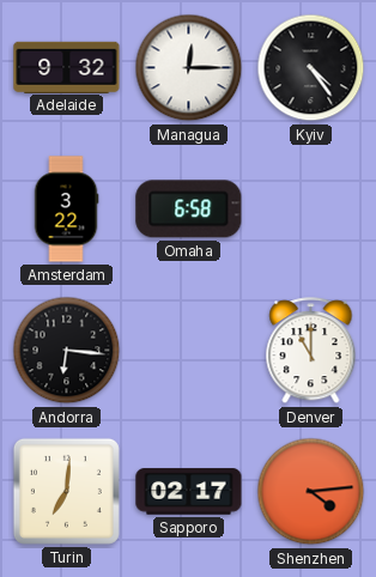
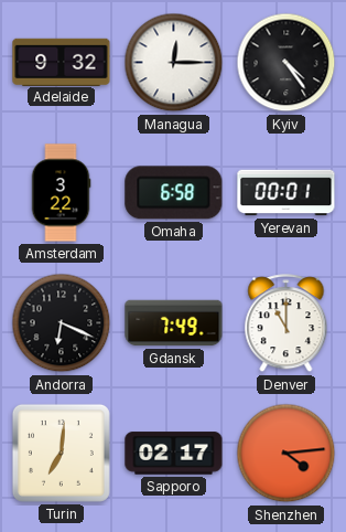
Yerevan: none -> 00:01
Andorra: 6:16 -> 6:19
Gdansk: none -> 7:49
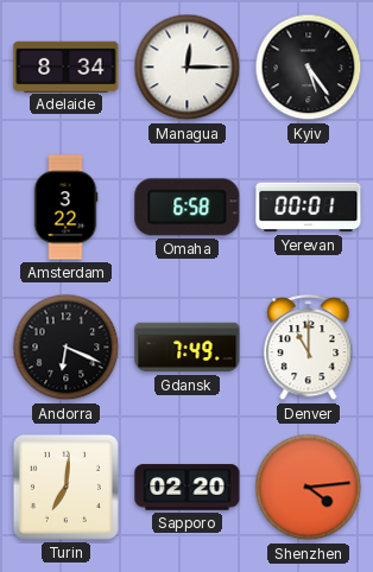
Adelaide: 9:32 -> 8:34
Kyiv: 4:24 -> 5:24
Sapporo: 02:17 -> 02:20
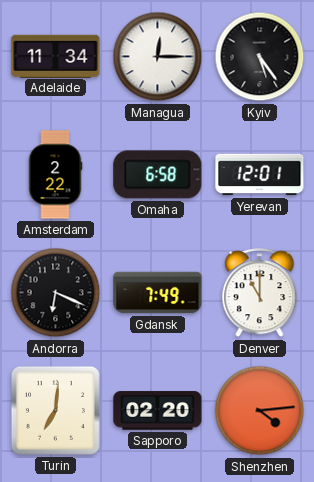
Adelaide: 8:34 -> 11:34
Amsterdam: 3:22 -> 2:22
Yerevan: 00:01 -> 12:01
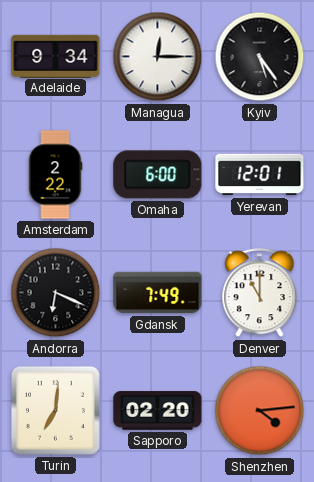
Adelaide: 11:34 -> 9:34
Omaha: 6:58 -> 6:00
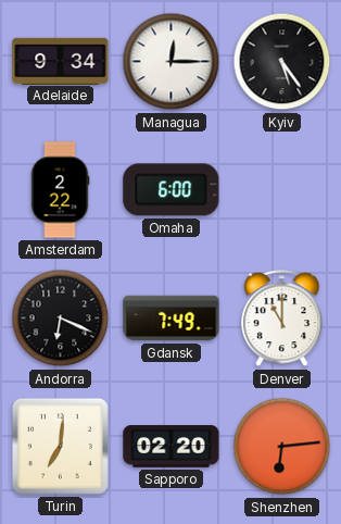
Yerevan: 12:01 -> none
Shenzhen: 4:14 -> 6:14
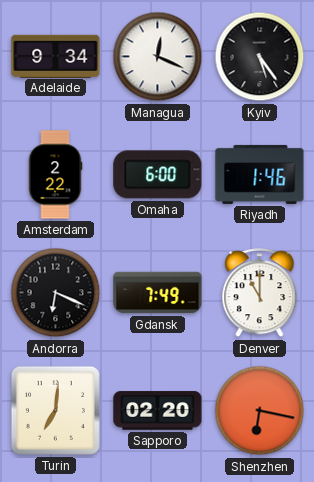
Managua: 12:15 -> 12:19
Riyadh: none -> 1:46
Shenzhen: 6:14 -> 6:17
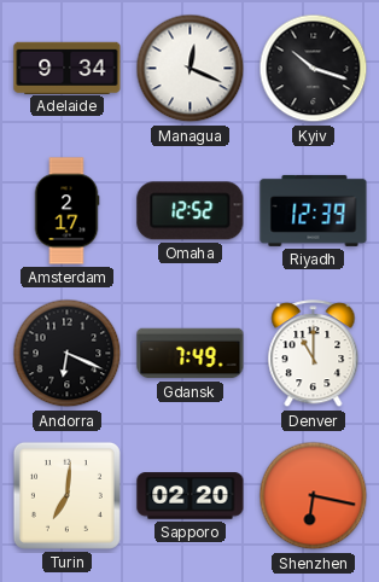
Kyiv: 5:24 -> 10:18
Amsterdam: 2:22 -> 2:17
Omaha: 6:00 -> 12:52
Riyadh: 1:46 -> 12:39
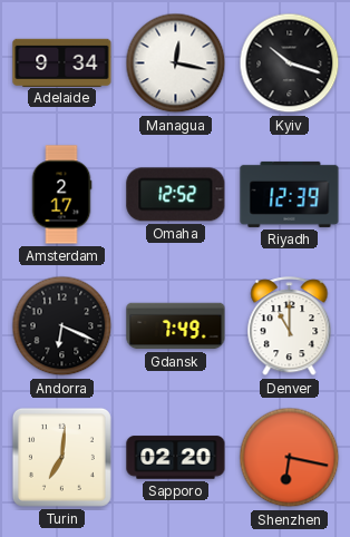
Managua: 12:19 -> 12:17
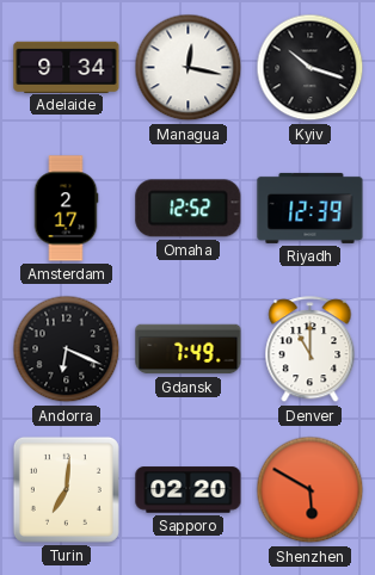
Shenzhen: 6:17 -> 5:50
